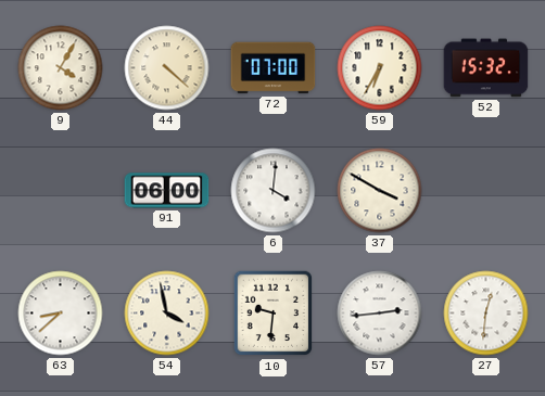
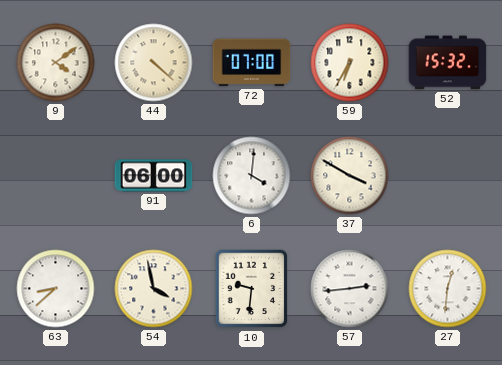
9: 4:05 -> 4:09
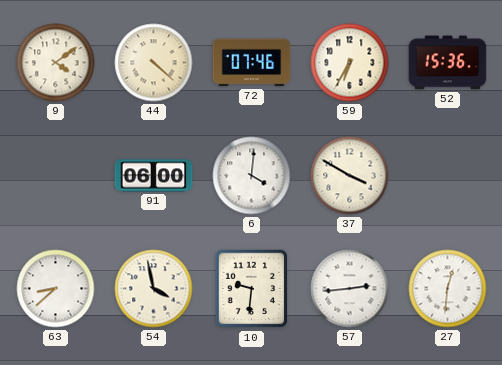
72: 07:00 -> 07:46
52: 15:32 -> 15:36
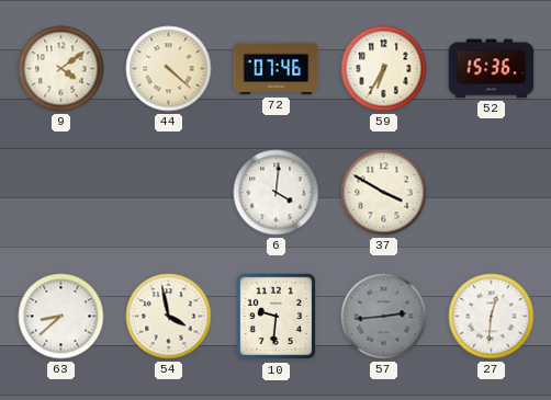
91: 06:00 -> none
57 dial: white -> grey
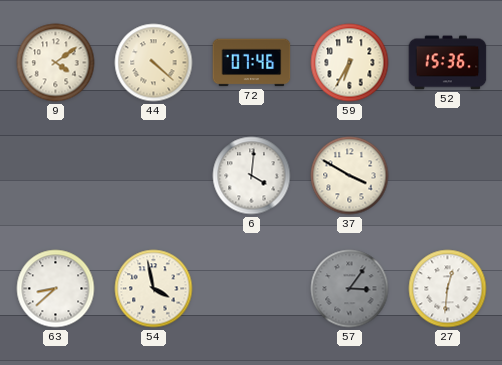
10: 9:31 -> none
57: 2:44 -> 3:06
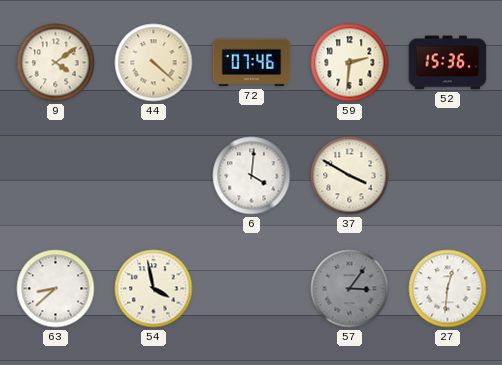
59: 6:35 -> 2:31
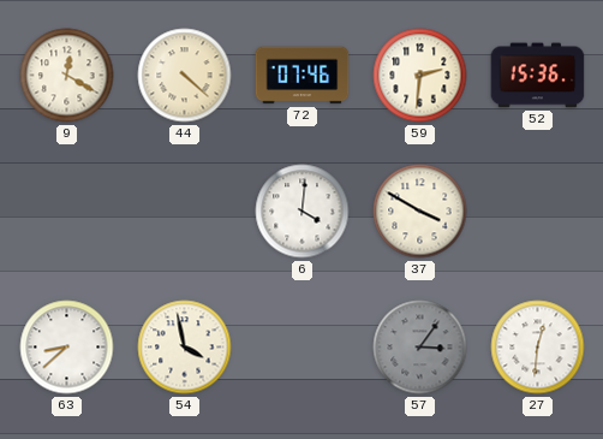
9: 4:09 -> 12:20
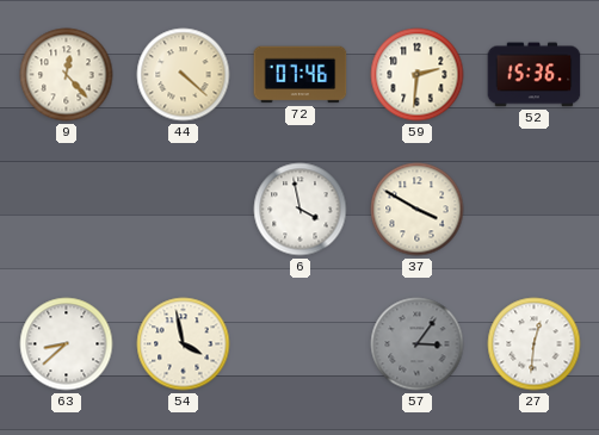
9: 12:20 -> 12:23
6: 4:01 -> 3:58
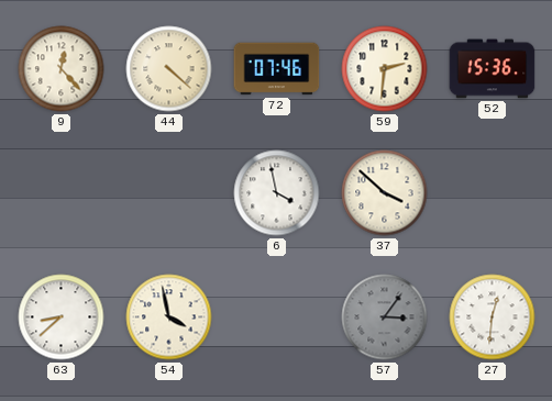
37: 3:50 -> 3:52
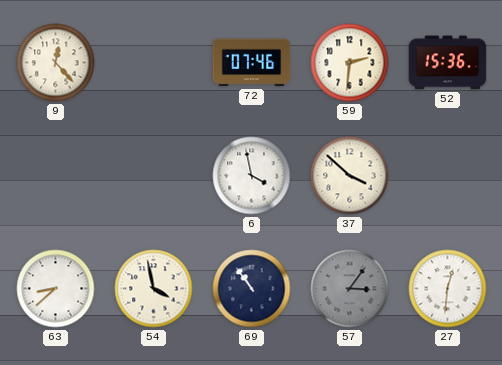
44: 4:22 -> none
69: none -> 10:54
